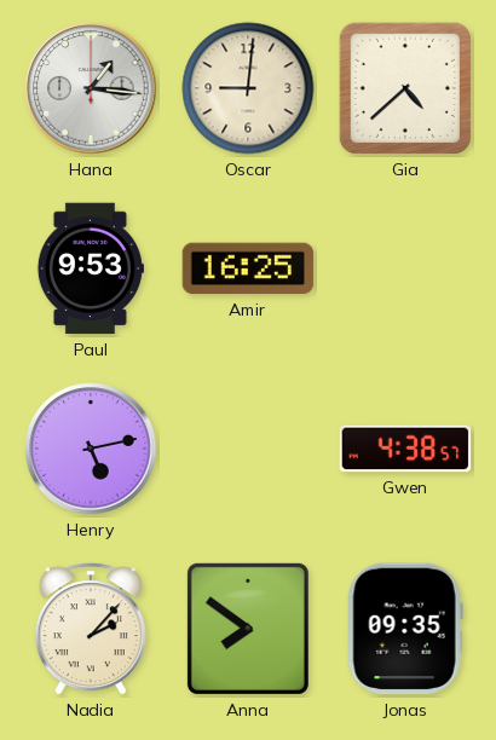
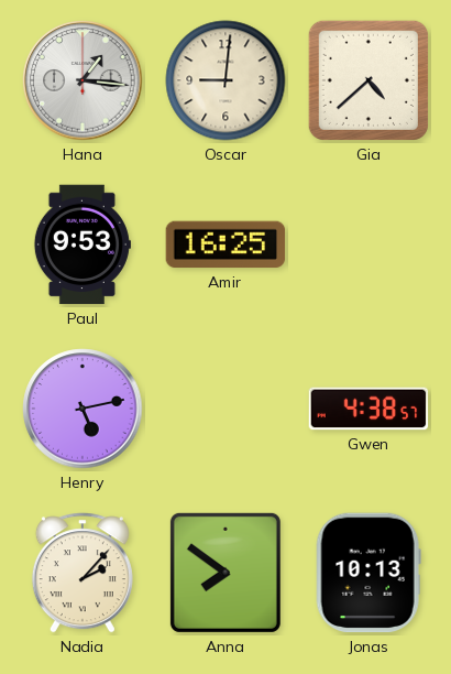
Jonas: 09:35 -> 10:13
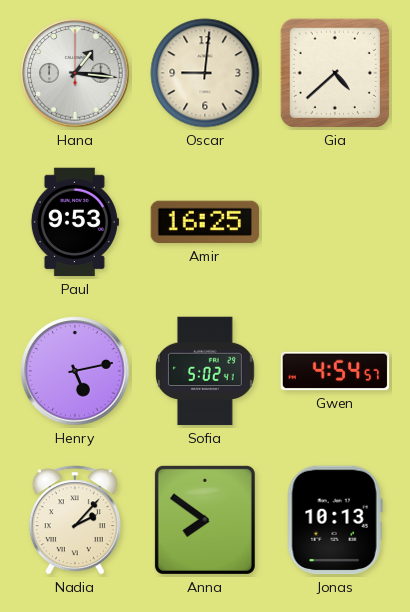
Sofia: none -> 5:02
Gwen: 4:38 -> 4:54
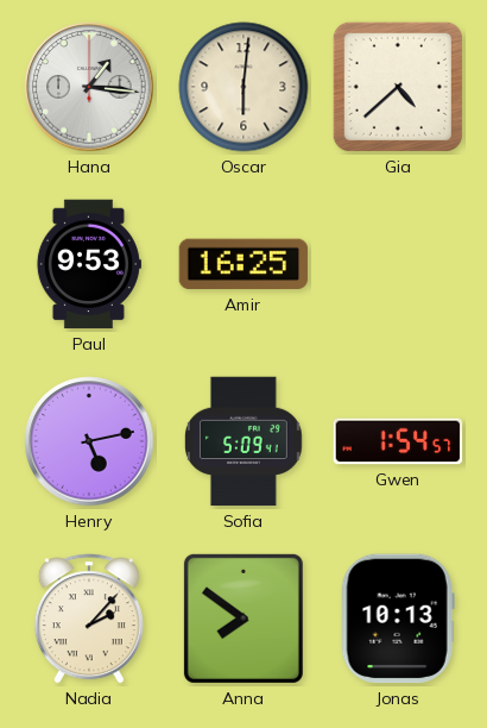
Oscar: 9:01 -> 6:01
Sofia: 5:02 -> 5:09
Gwen: 4:54 -> 1:54
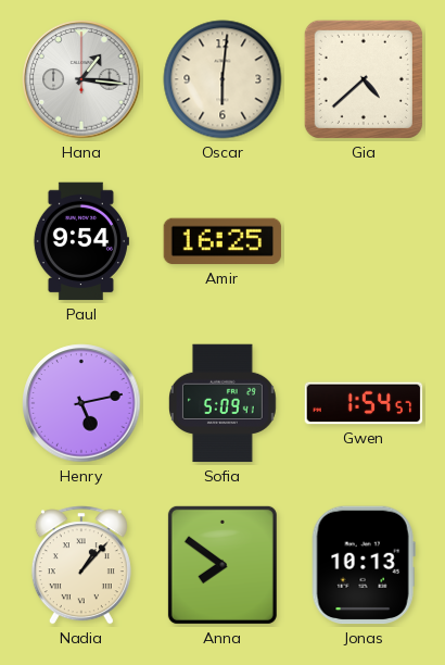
Paul: 9:53 -> 9:54
Nadia: 2:07 -> 1:07
